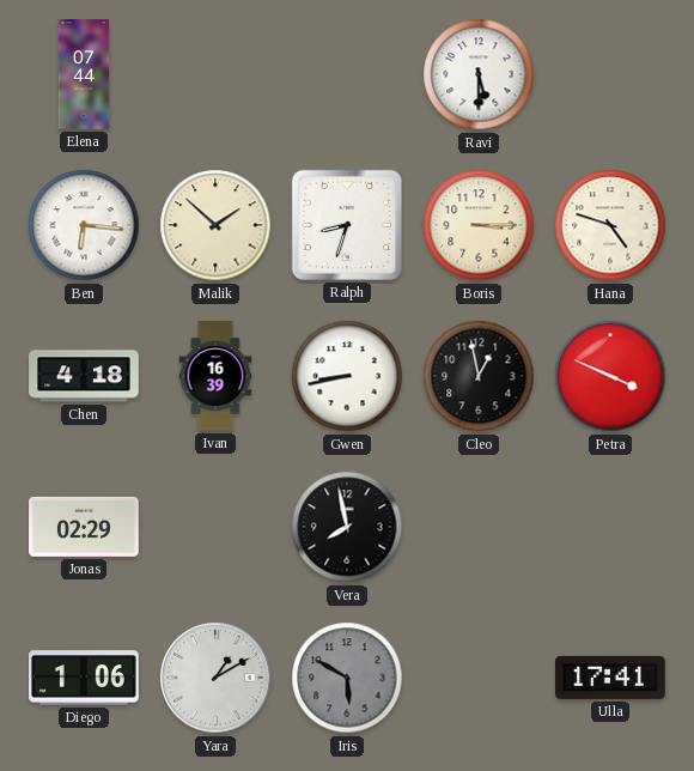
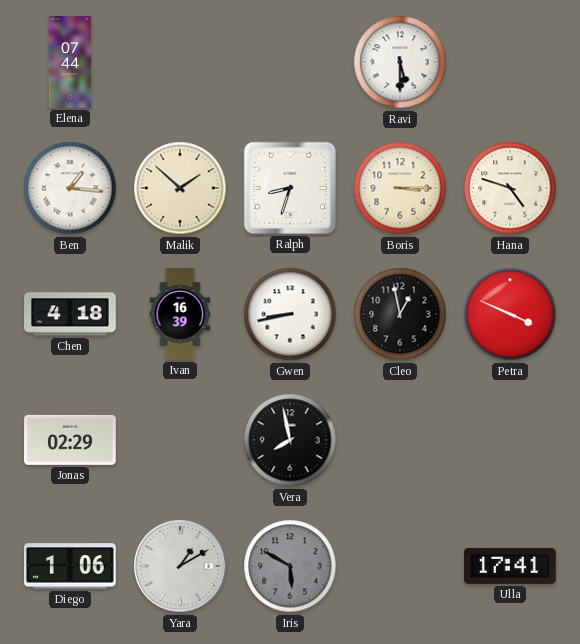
Ben: 6:16 -> 1:16
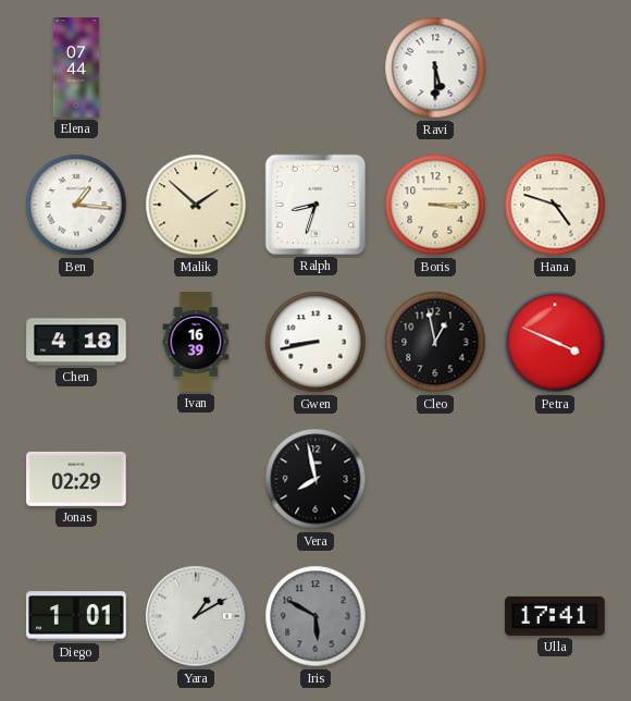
Diego: 1:06 -> 1:01
